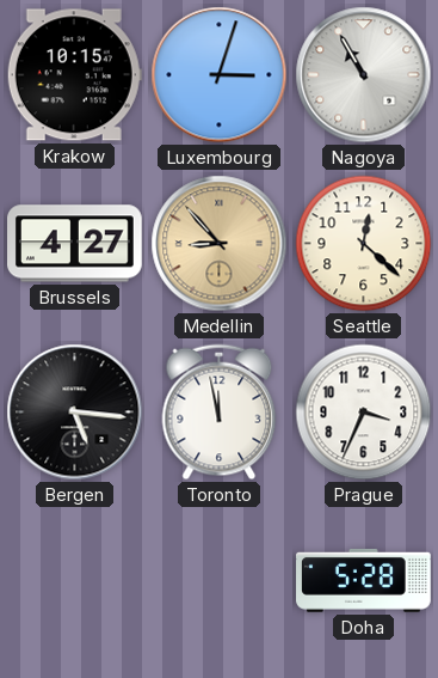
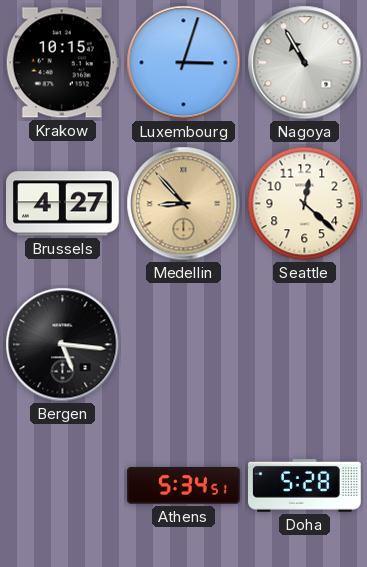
Toronto: 11:58 -> none
Prague: 3:34 -> none
Athens: none -> 5:34
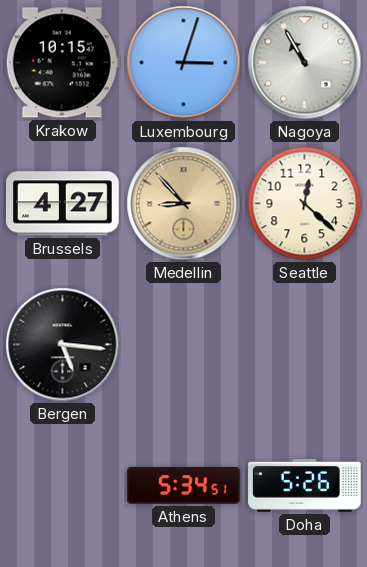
Doha: 5:28 -> 5:26
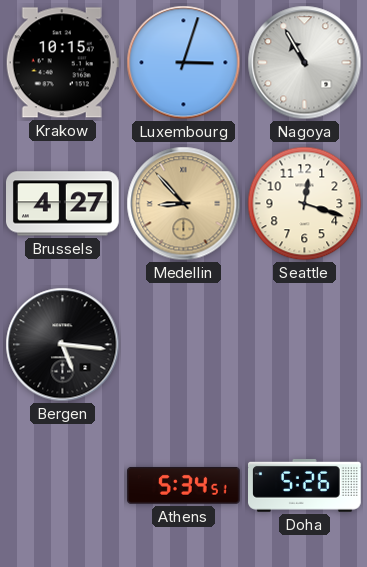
Seattle: 12:22 -> 12:18
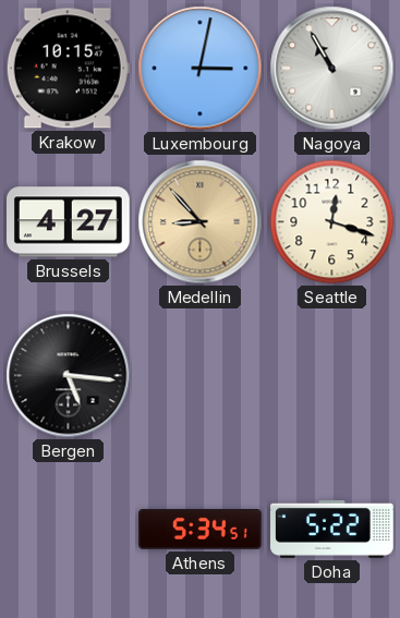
Luxembourg: 3:03 -> 3:02
Doha: 5:26 -> 5:22
